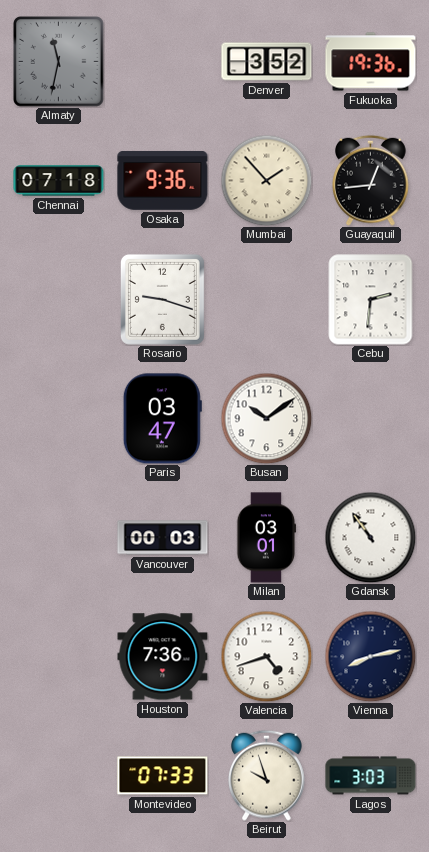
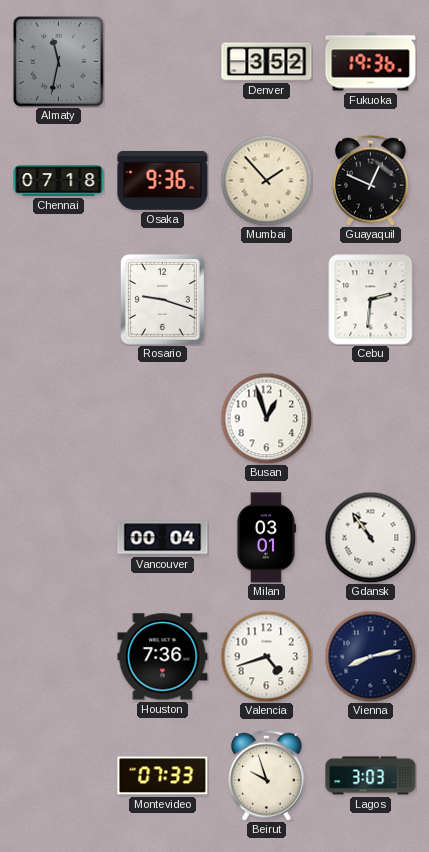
Guayaquil: 12:44 -> 12:49
Paris: 03:47 -> none
Busan: 10:09 -> 12:57
Vancouver: 00:03 -> 00:04
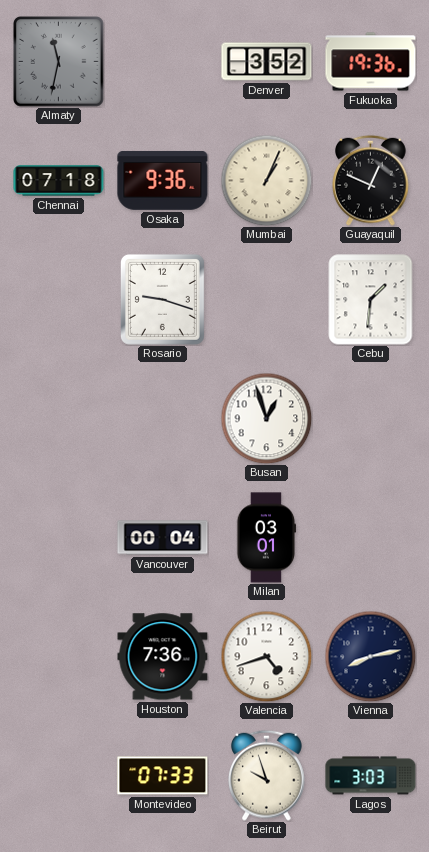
Mumbai: 1:53 -> 1:04
Cebu: 2:31 -> 1:31
Gdansk: 10:54 -> none
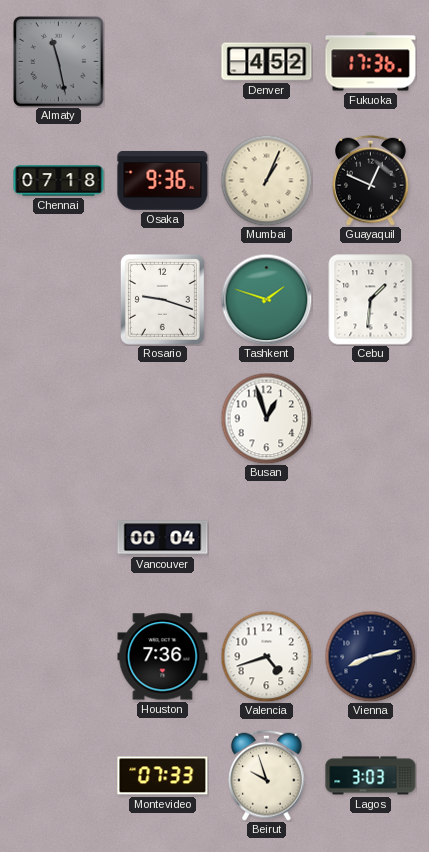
Almaty: 11:32 -> 11:28
Denver: 3:52 -> 4:52
Fukuoka: 19:36 -> 17:36
Tashkent: none -> 1:48
Milan: 03:01 -> none
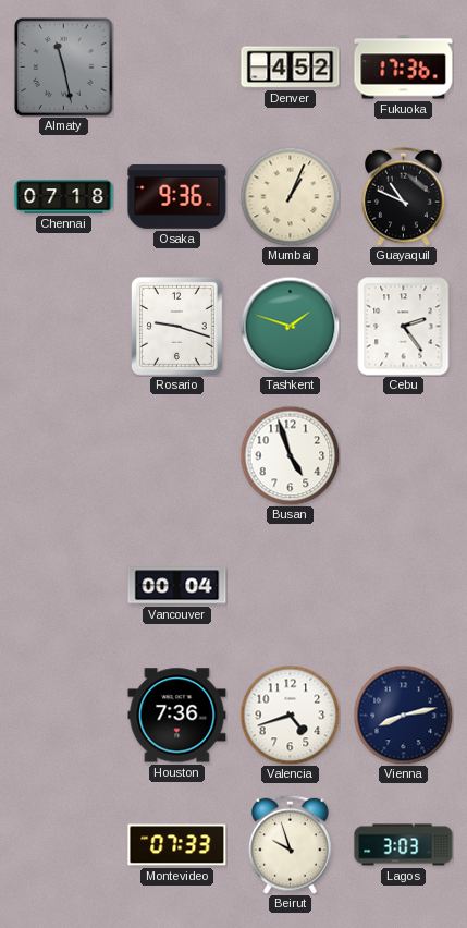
Guayaquil: 12:49 -> 10:49
Cebu: 1:31 -> 2:24
Busan: 12:57 -> 4:57
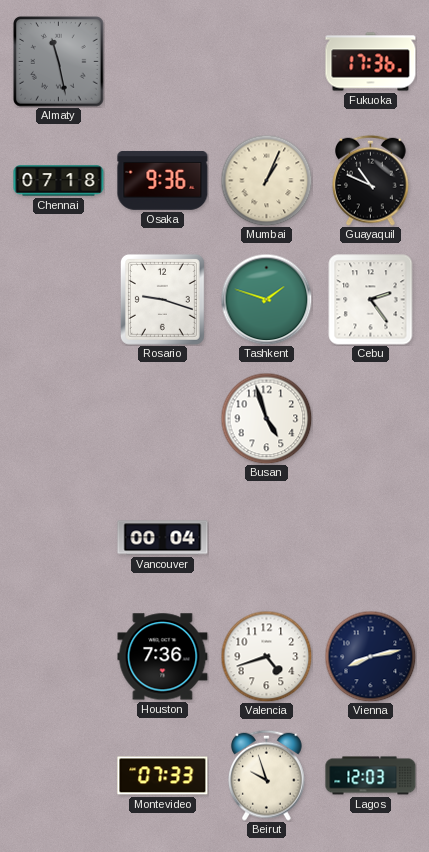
Denver: 4:52 -> none
Lagos: 3:03 -> 12:03
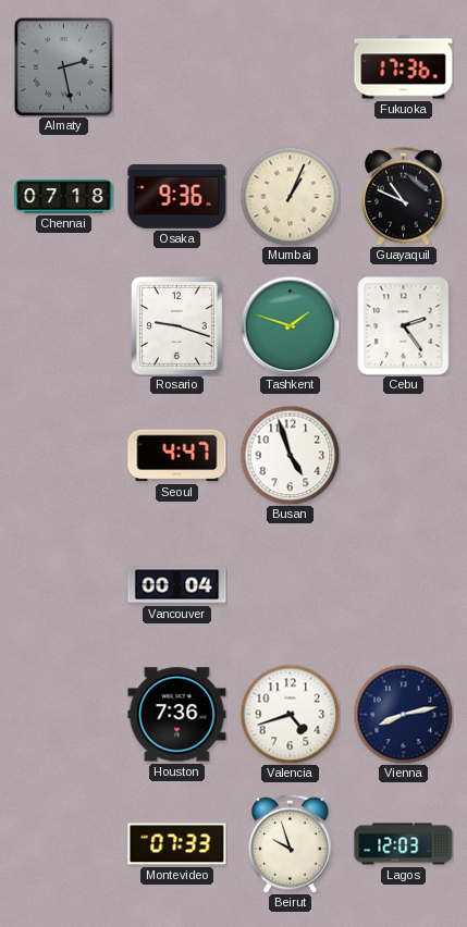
Almaty: 11:28 -> 2:28
Seoul: none -> 4:47
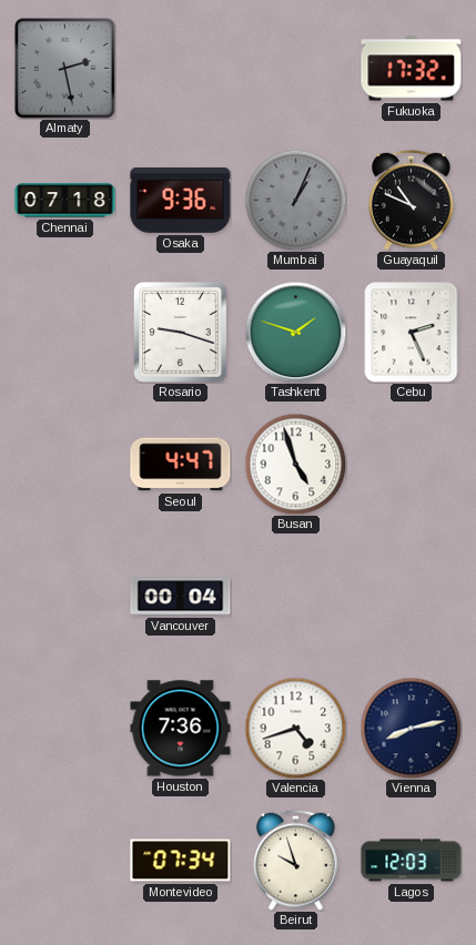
Fukuoka: 17:36 -> 17:32
Mumbai dial: cream -> grey
Cebu: 2:24 -> 2:26
Montevideo: 07:33 -> 07:34
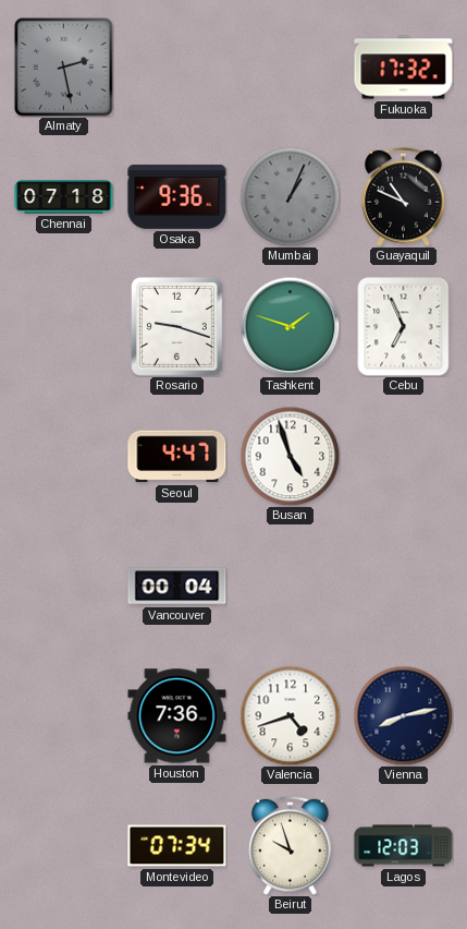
Cebu: 2:26 -> 6:56
